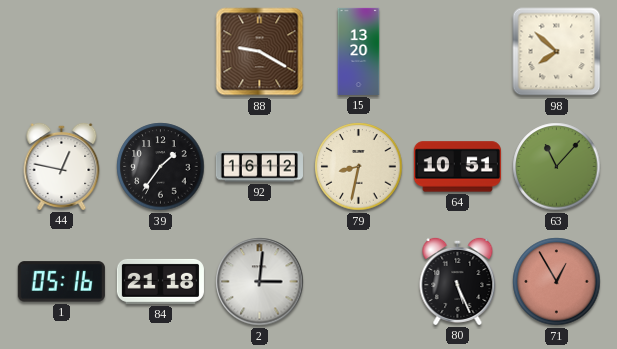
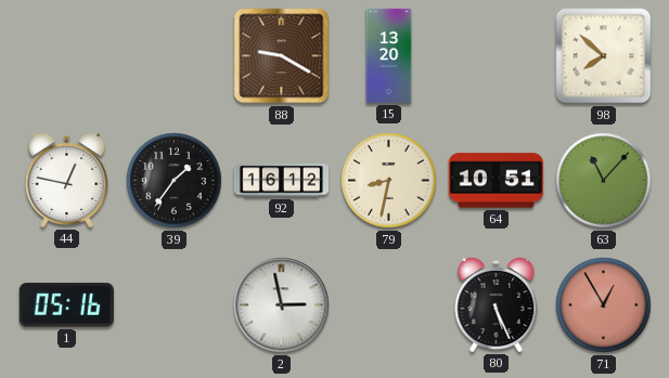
84: 21:18 -> none
2: 3:01 -> 2:58
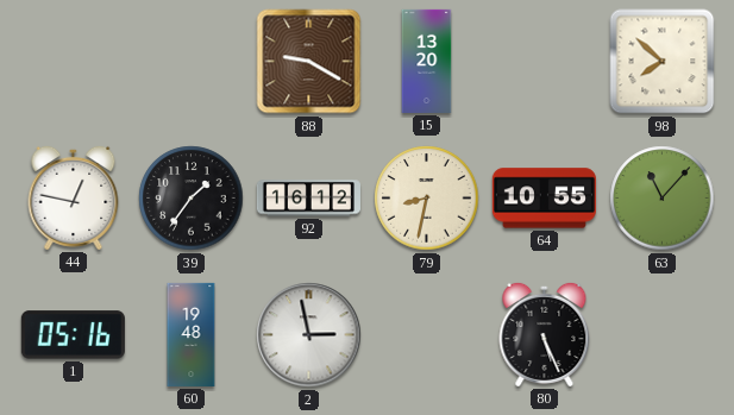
64: 10:51 -> 10:55
60: none -> 19:48
71: 12:55 -> none
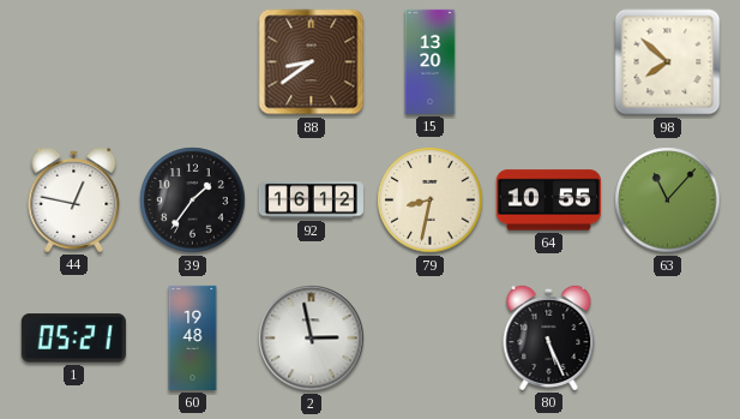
88: 9:20 -> 8:39
1: 05:16 -> 05:21
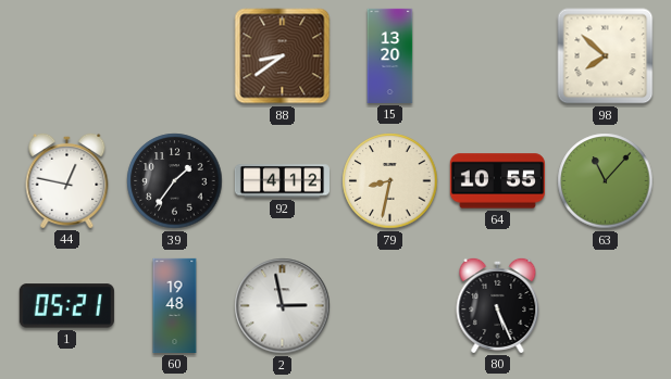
92: 16:12 -> 4:12
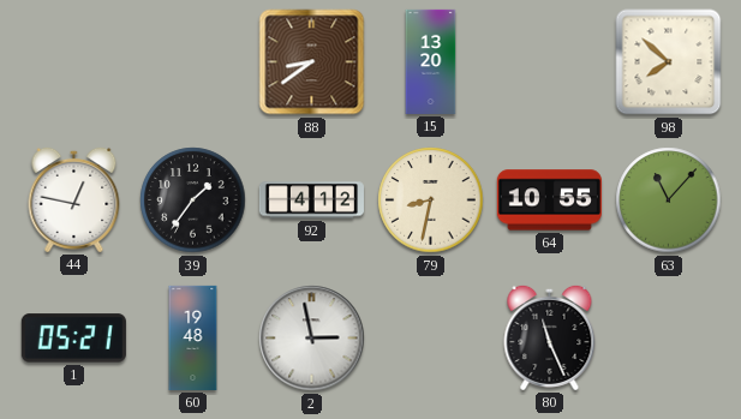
80: 5:26 -> 11:26
